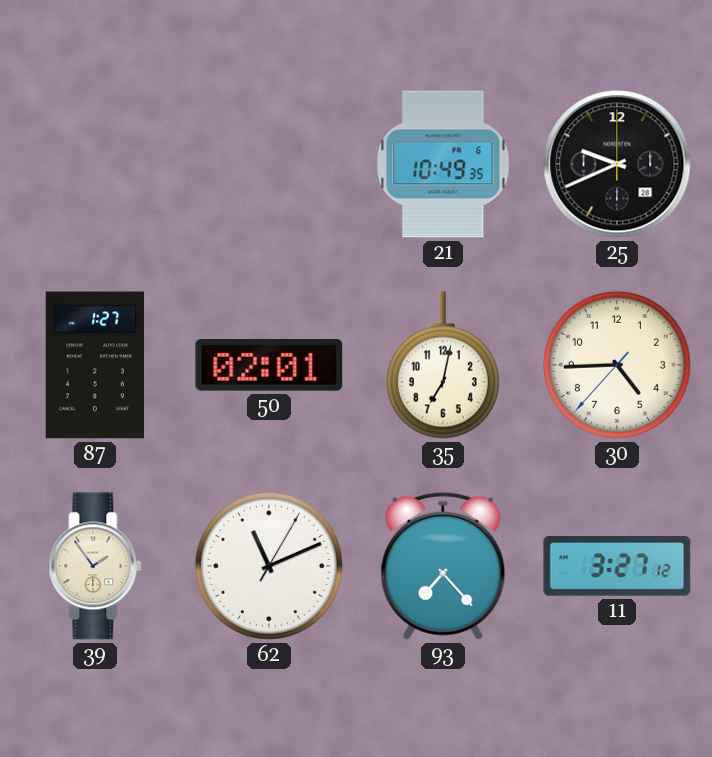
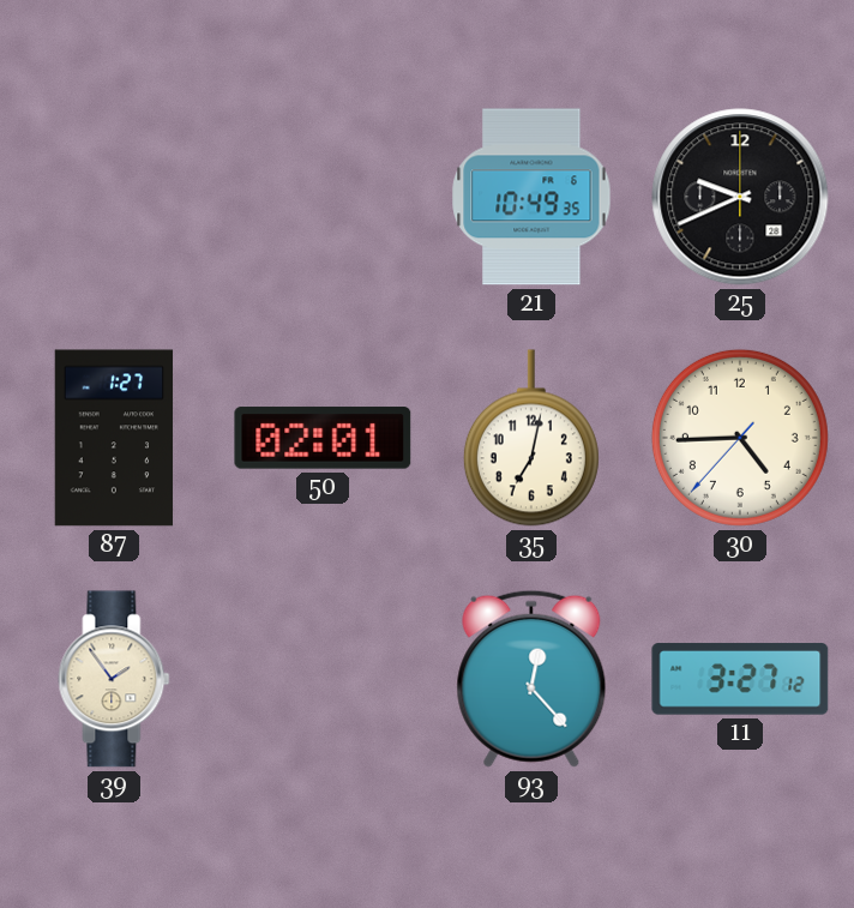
62: 11:11 -> none
93: 7:23 -> 12:23
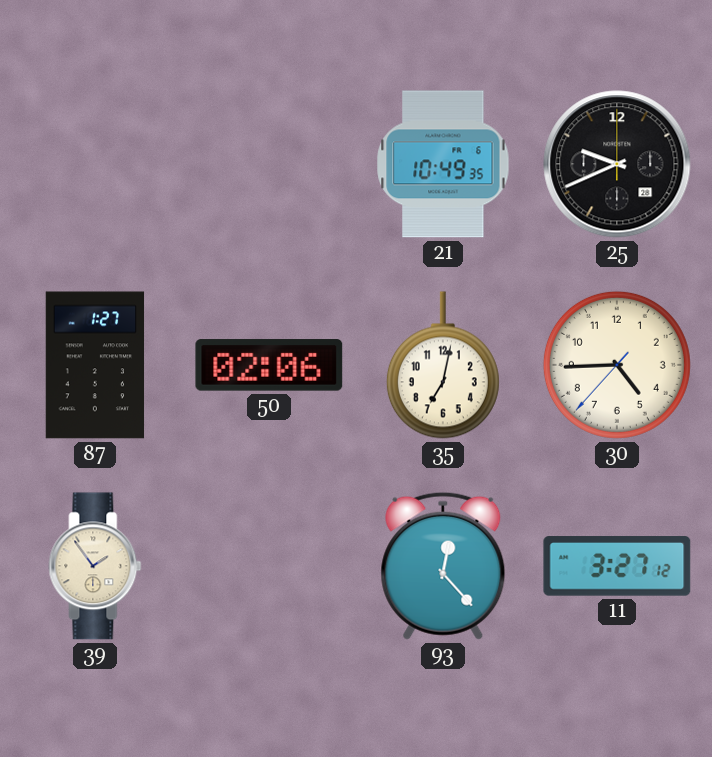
50: 02:01 -> 02:06
